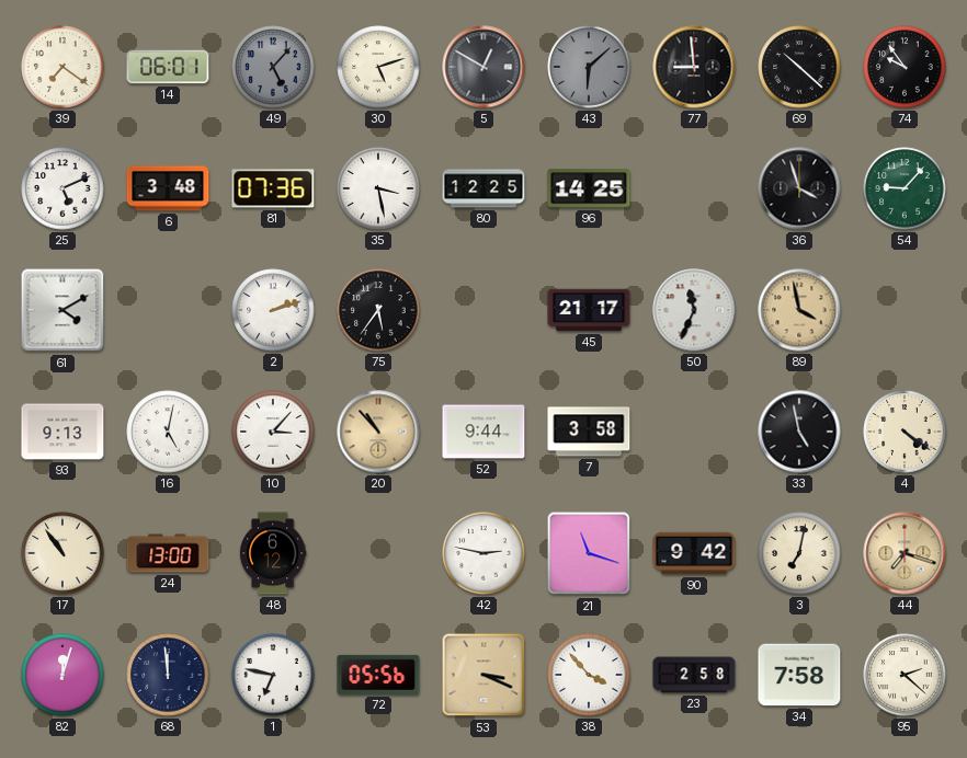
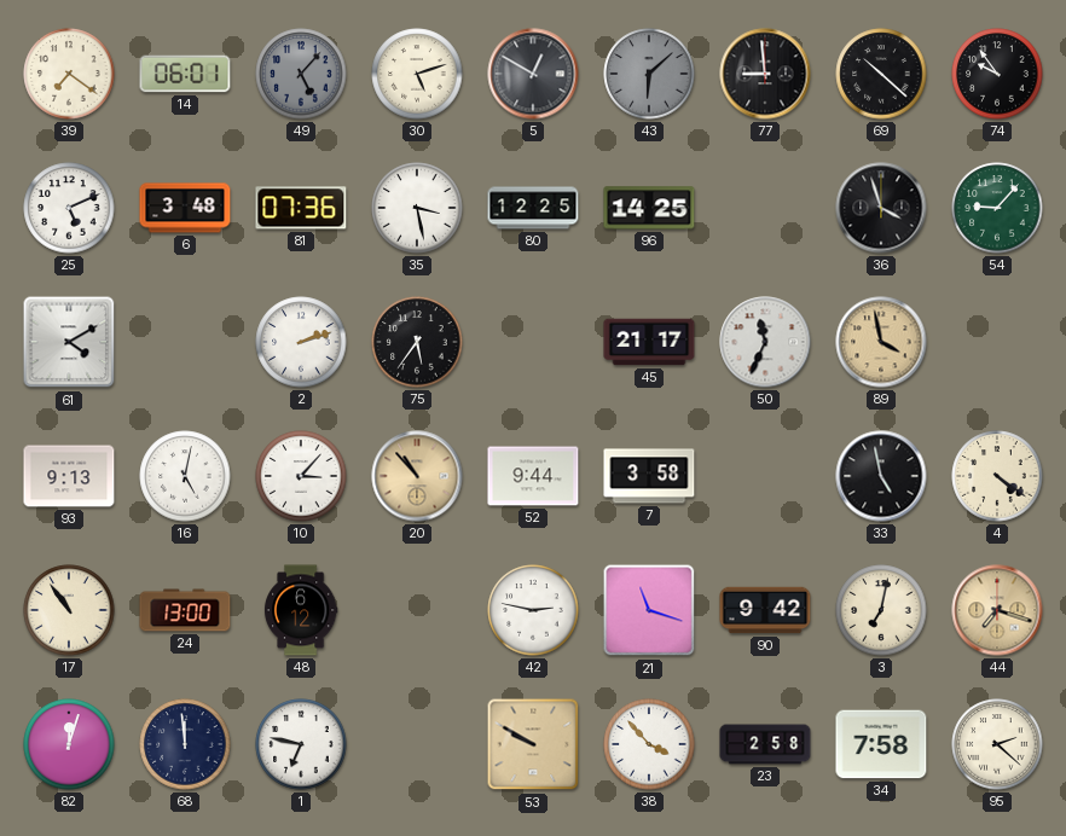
72: 05:56 -> none
53: 3:19 -> 9:50
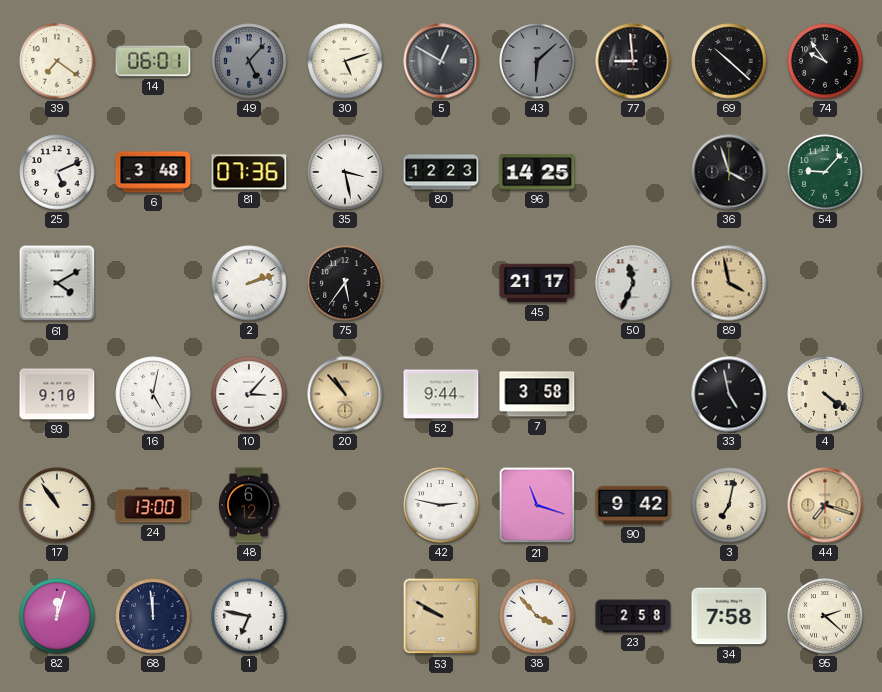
80: 12:25 -> 12:23
93: 9:13 -> 9:10
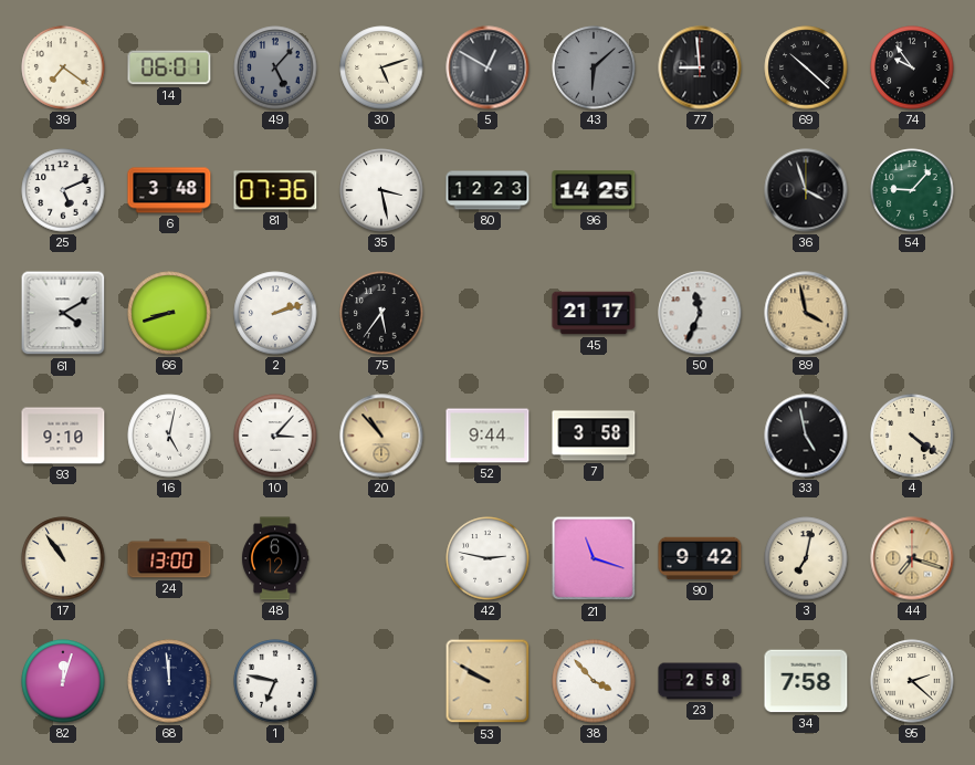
66: none -> 8:42
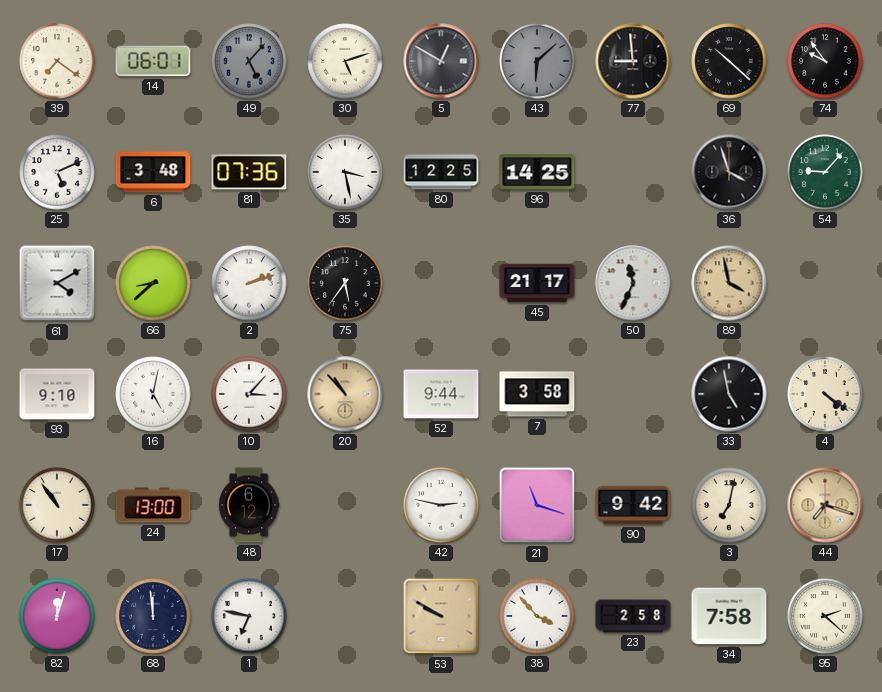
80: 12:23 -> 12:25
66: 8:42 -> 8:38
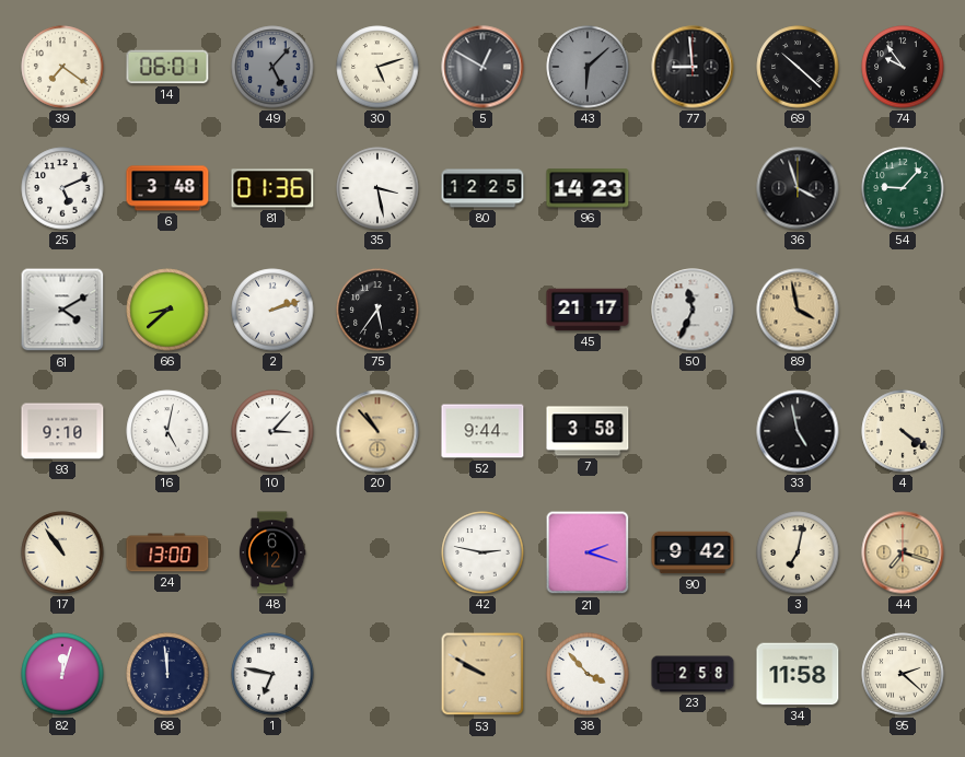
81: 07:36 -> 01:36
96: 14:25 -> 14:23
21: 11:18 -> 2:18
34: 7:58 -> 11:58
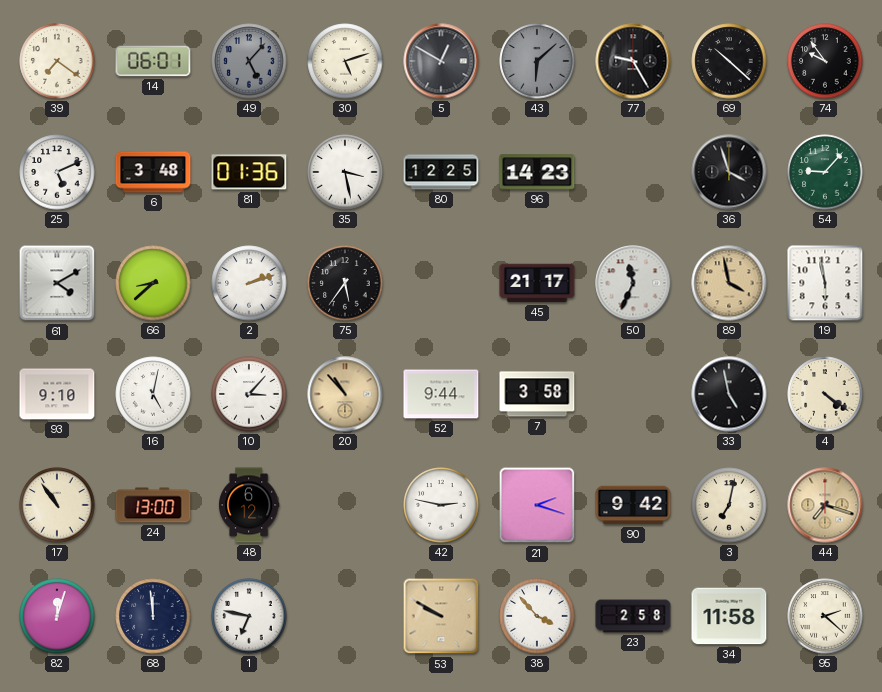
77: 8:59 -> 9:25
19: none -> 5:58
